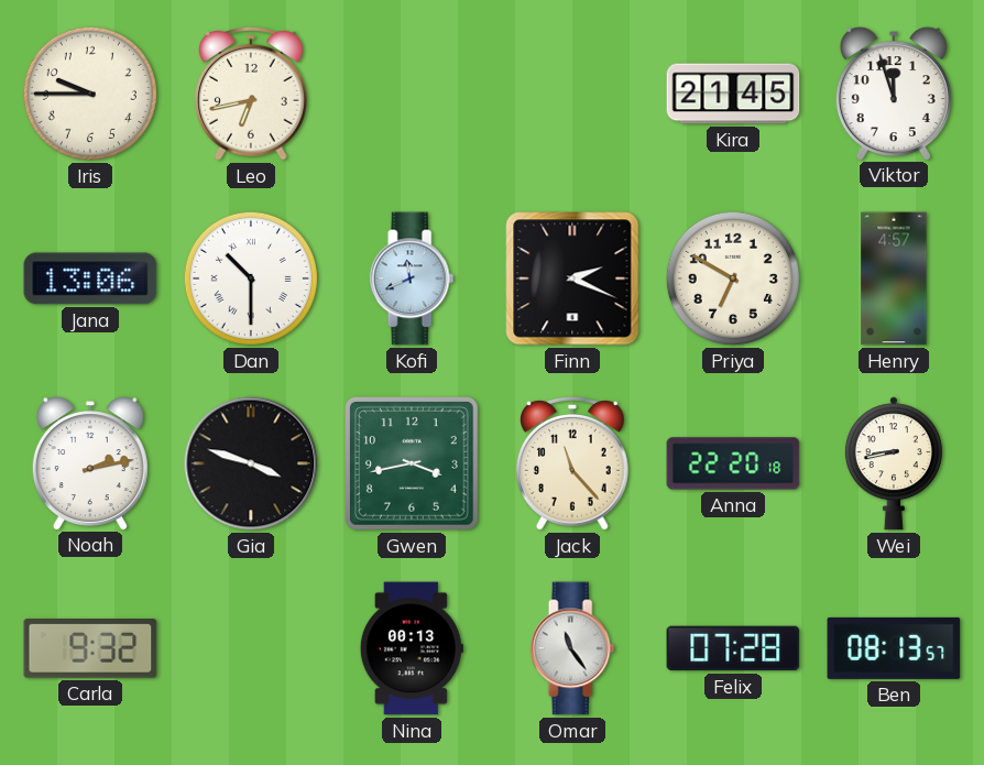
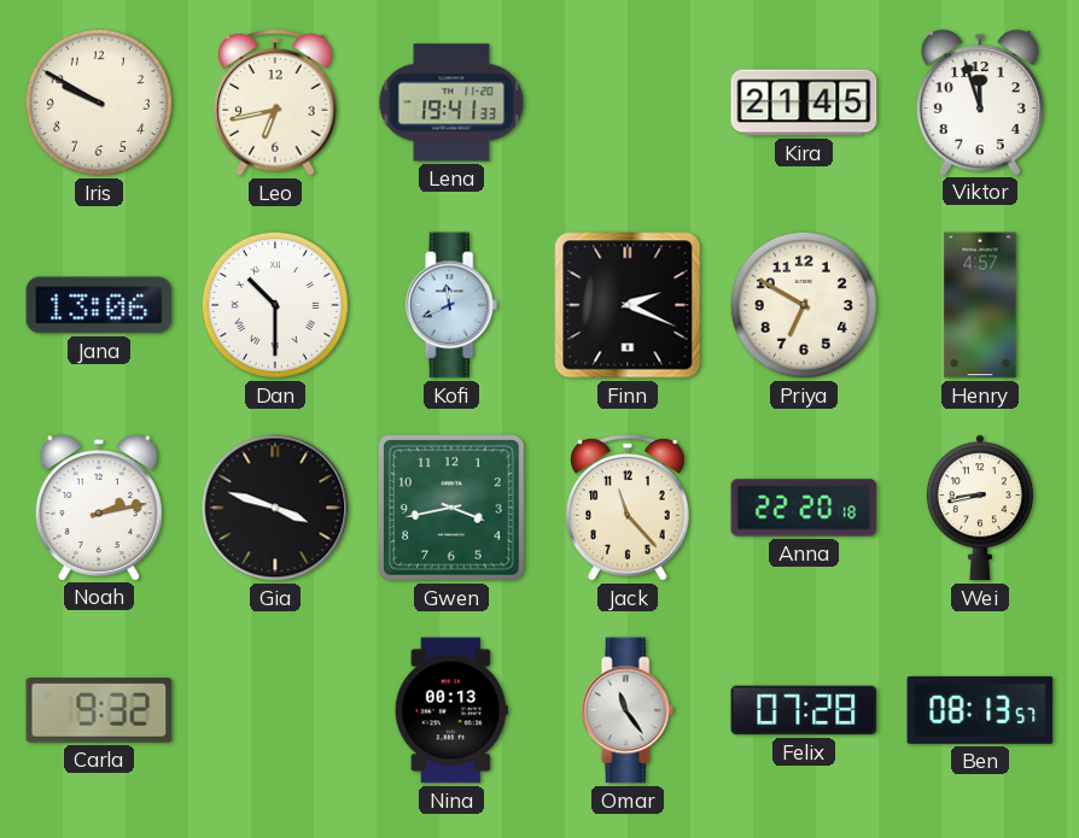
Iris: 9:45 -> 9:50
Lena: none -> 19:41
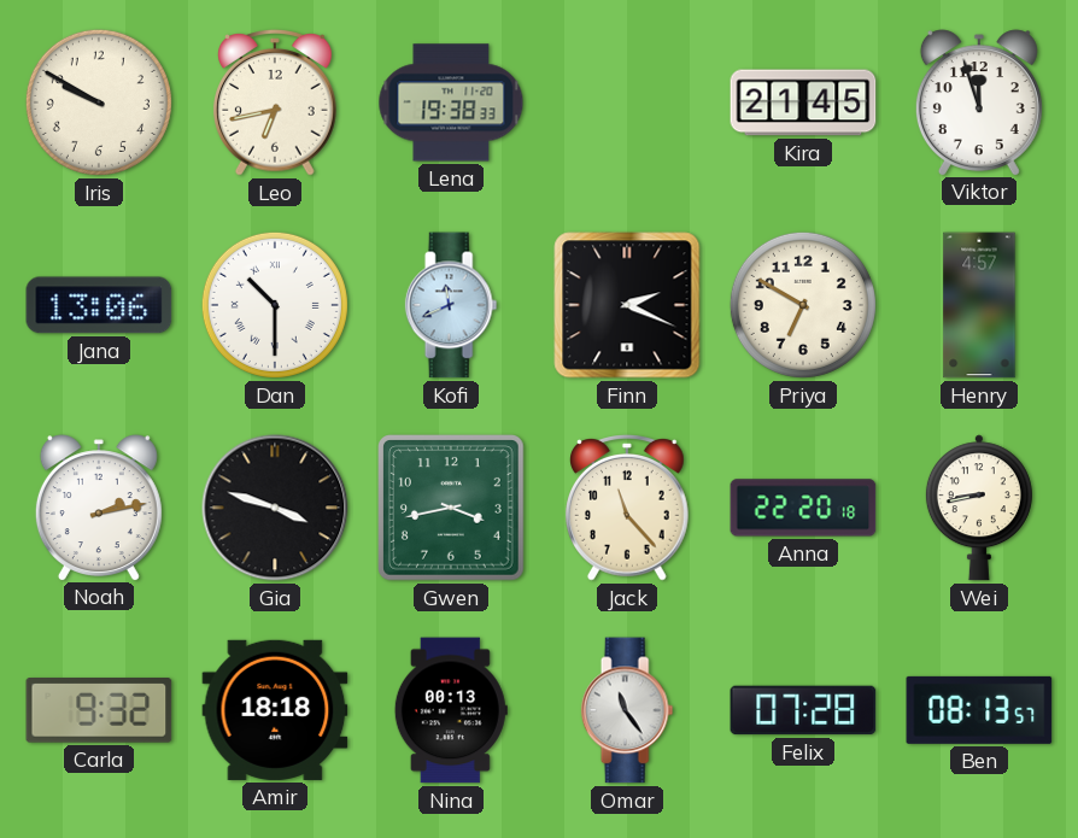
Lena: 19:41 -> 19:38
Amir: none -> 18:18
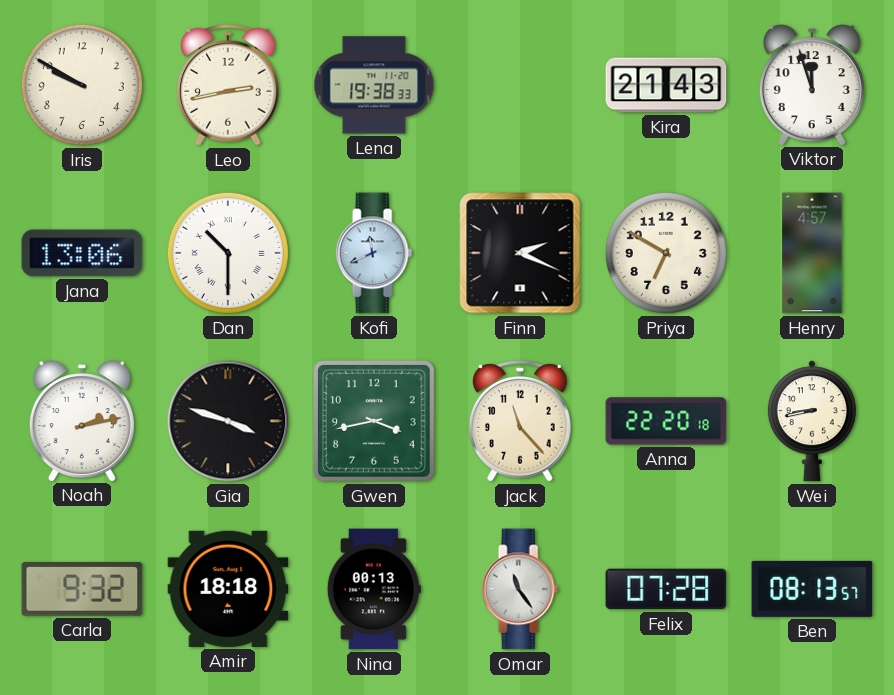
Leo: 6:43 -> 2:43
Kira: 21:45 -> 21:43
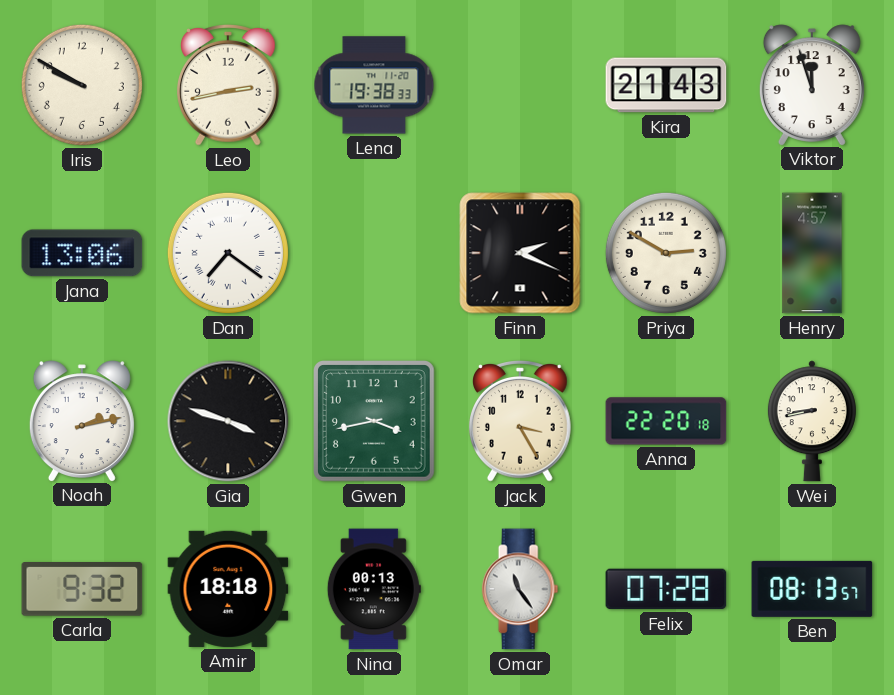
Dan: 10:30 -> 7:21
Kofi: 11:41 -> none
Priya: 6:50 -> 2:50
Jack: 11:23 -> 3:25
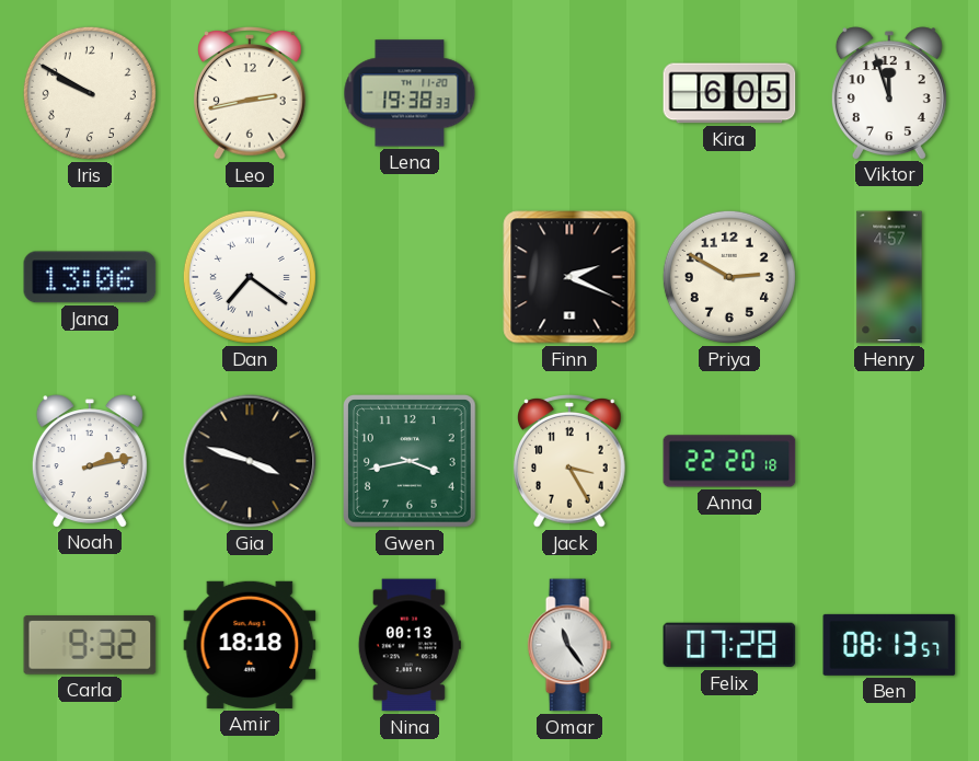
Kira: 21:43 -> 6:05
Wei: 8:43 -> none
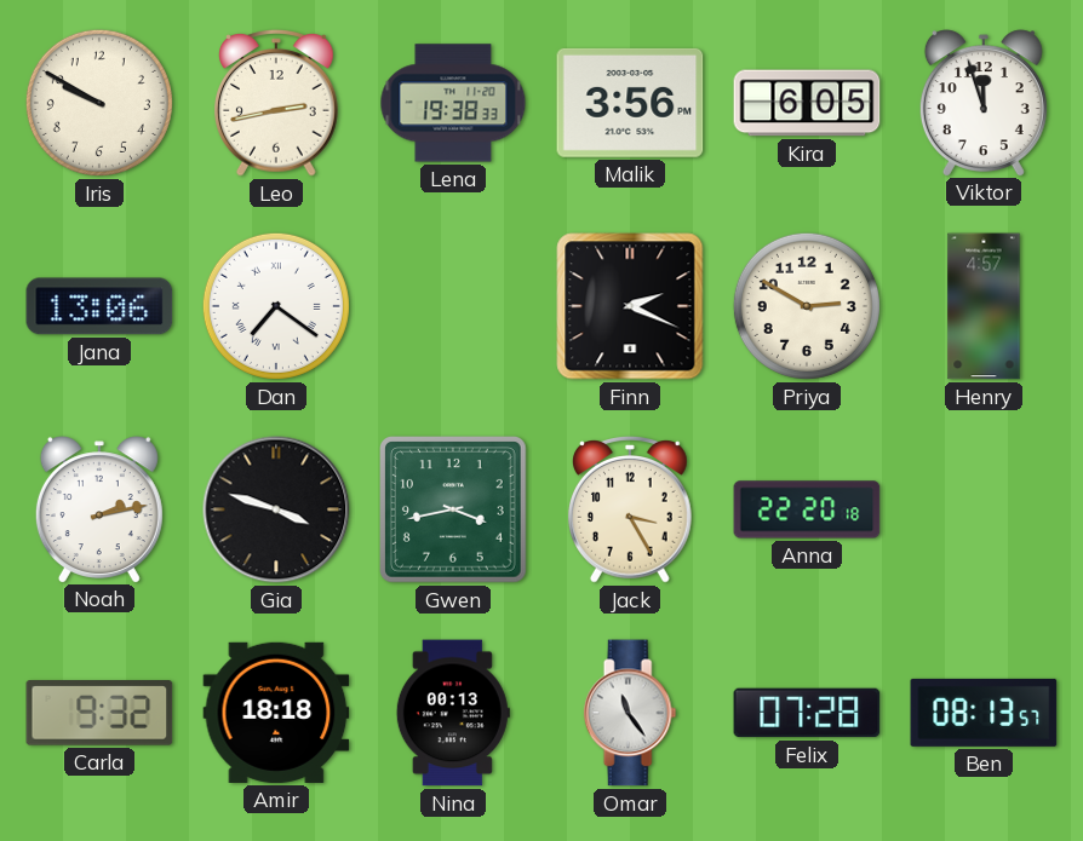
Malik: none -> 3:56
